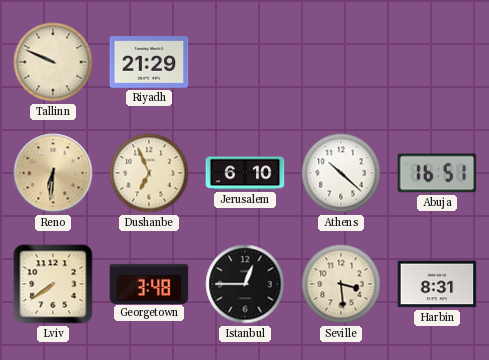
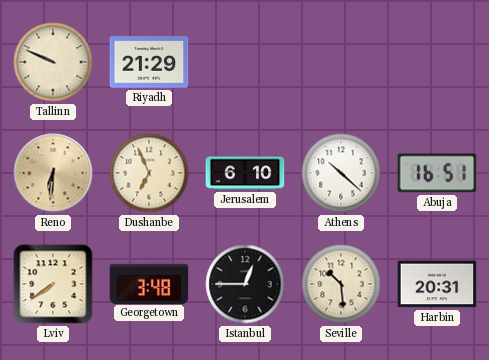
Seville: 3:29 -> 10:29
Harbin: 8:31 -> 20:31
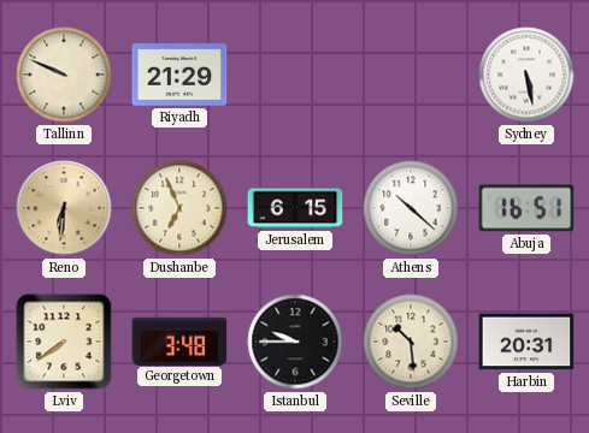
Sydney: none -> 5:28
Jerusalem: 6:10 -> 6:15
Istanbul: 12:45 -> 9:45
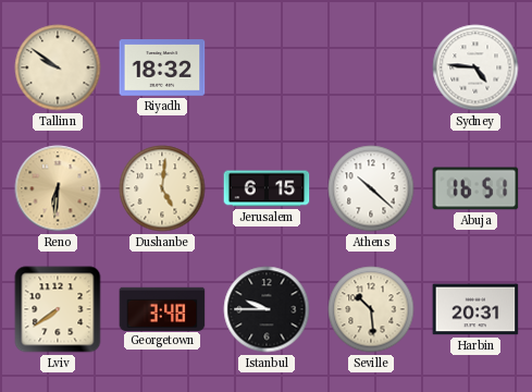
Tallinn: 9:49 -> 9:51
Riyadh: 21:29 -> 18:32
Sydney: 5:28 -> 4:46
Dushanbe: 6:56 -> 5:01
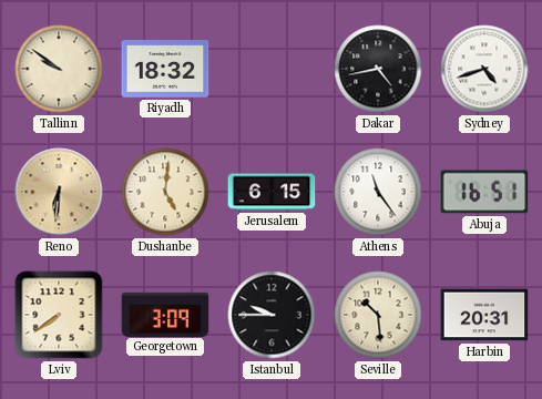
Dakar: none -> 4:43
Sydney: 4:46 -> 4:42
Athens: 10:22 -> 11:24
Georgetown: 3:48 -> 3:09
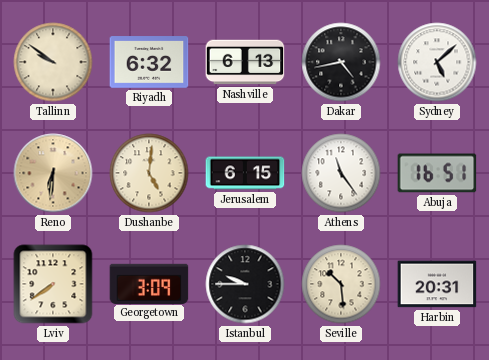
Riyadh: 18:32 -> 6:32
Nashville: none -> 6:13
Sydney: 4:42 -> 5:08
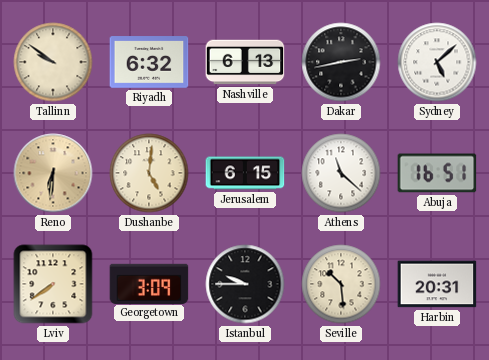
Dakar: 4:43 -> 2:43
Athens: 11:24 -> 11:22
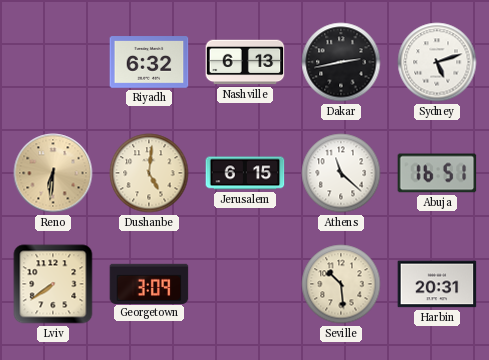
Tallinn: 9:51 -> none
Sydney: 5:08 -> 5:12
Istanbul: 9:45 -> none
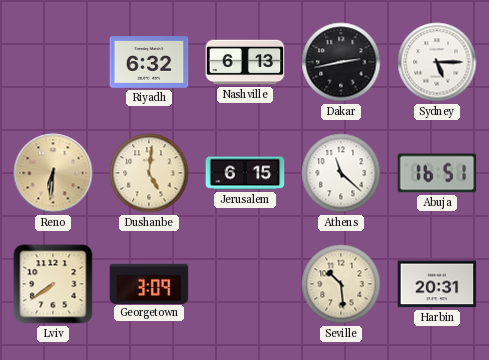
Sydney: 5:12 -> 5:15
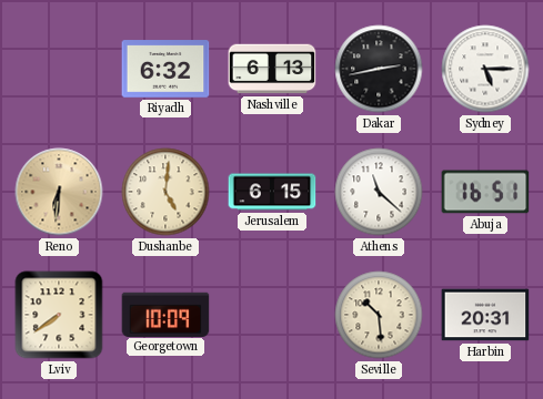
Georgetown: 3:09 -> 10:09
